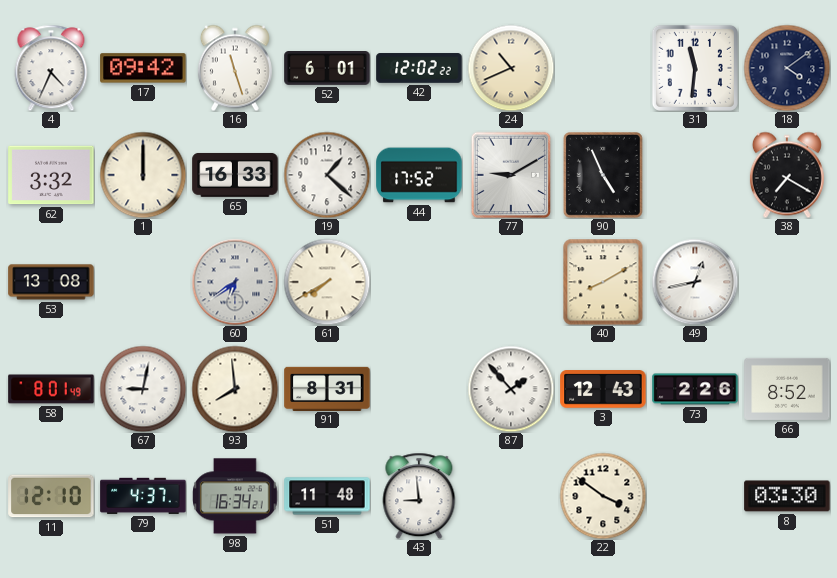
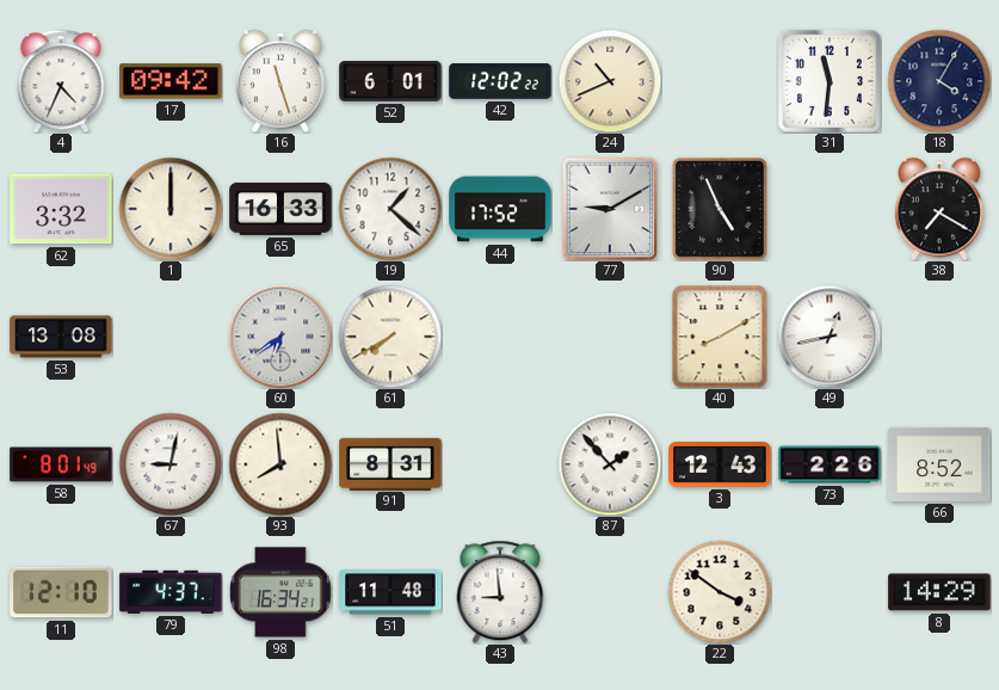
18: 4:09 -> 4:05
8: 03:30 -> 14:29
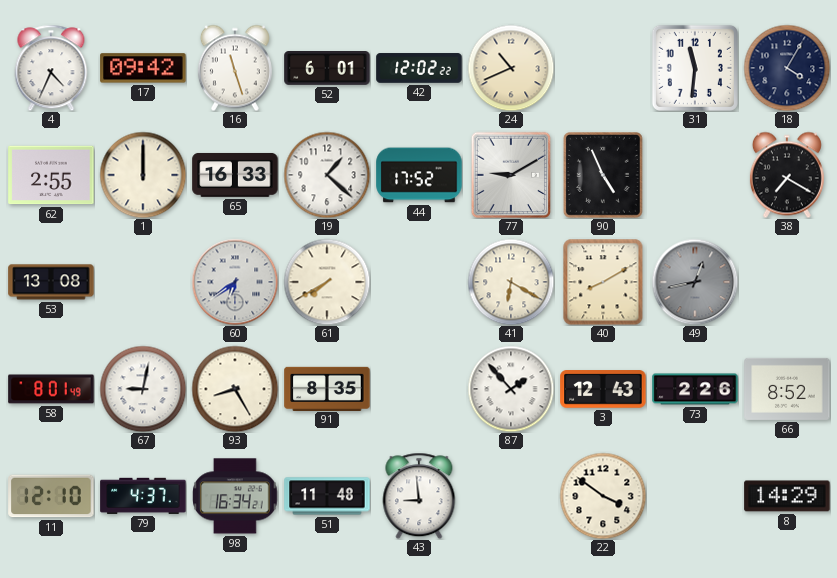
62: 3:32 -> 2:55
41: none -> 6:20
49 dial: white -> grey
93: 7:59 -> 8:25
91: 8:31 -> 8:35
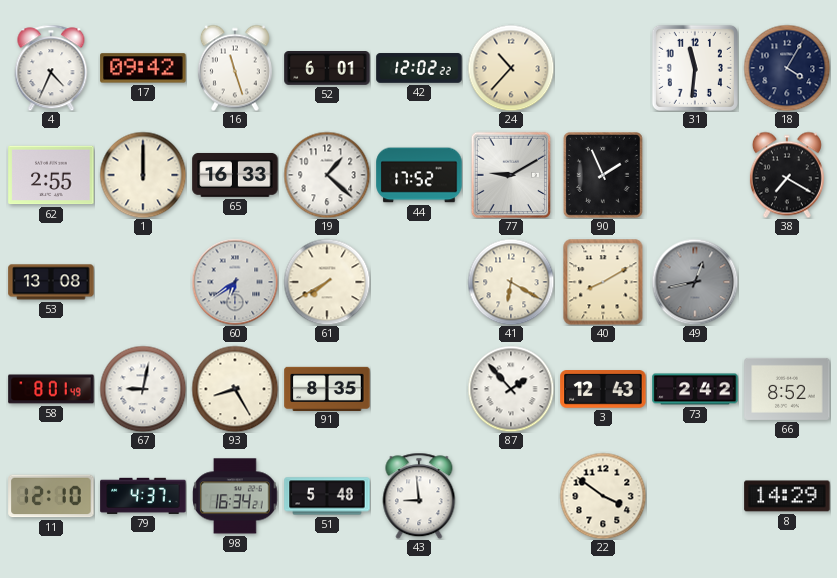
24: 10:41 -> 10:37
90: 4:56 -> 1:56
73: 2:26 -> 2:42
51: 11:48 -> 5:48
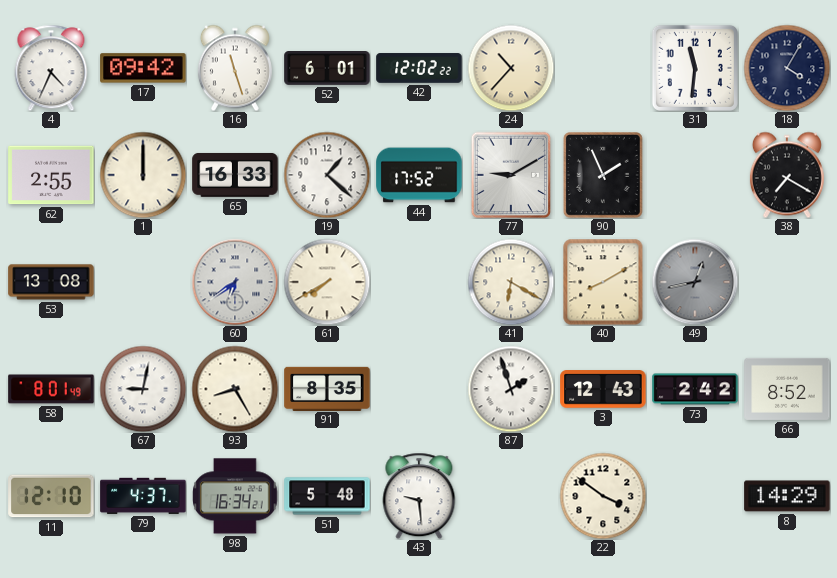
87: 1:53 -> 1:57
43: 8:59 -> 9:29
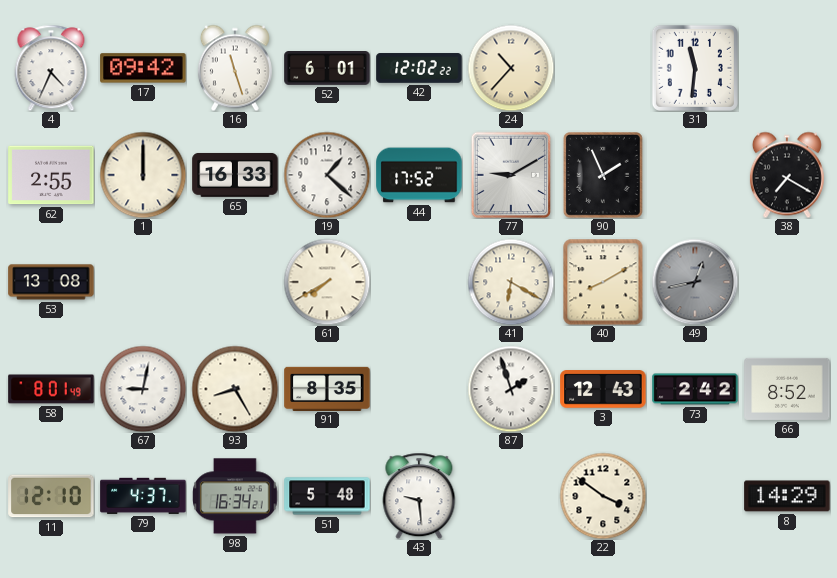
18: 4:05 -> none
60: 6:39 -> none
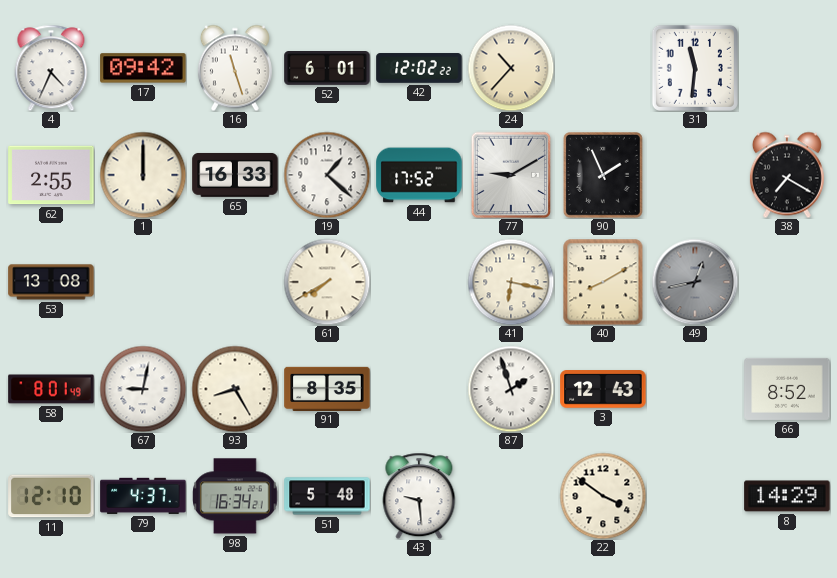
41: 6:20 -> 6:17
73: 2:42 -> none
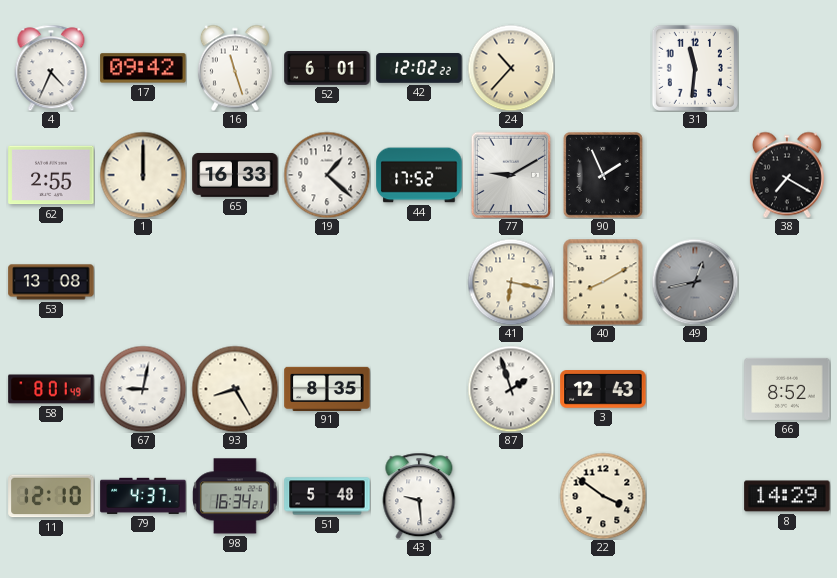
61: 7:40 -> none
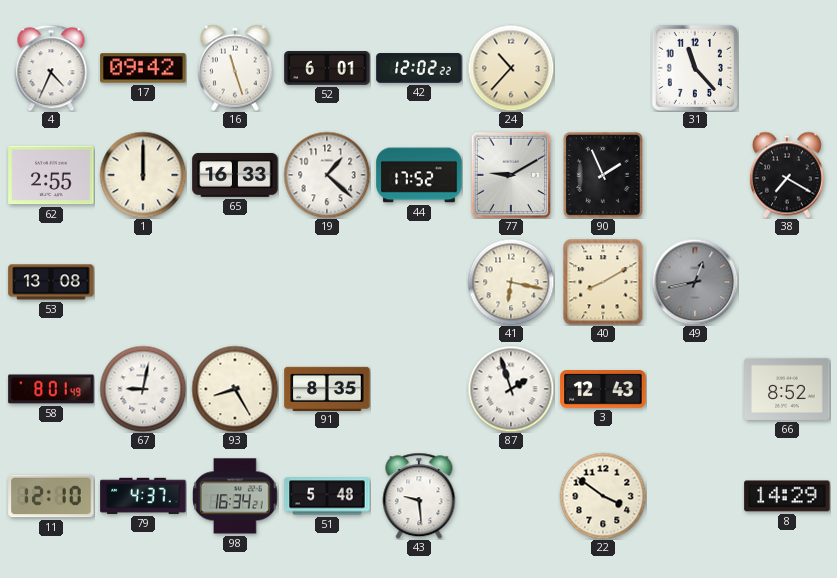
31: 11:31 -> 11:23
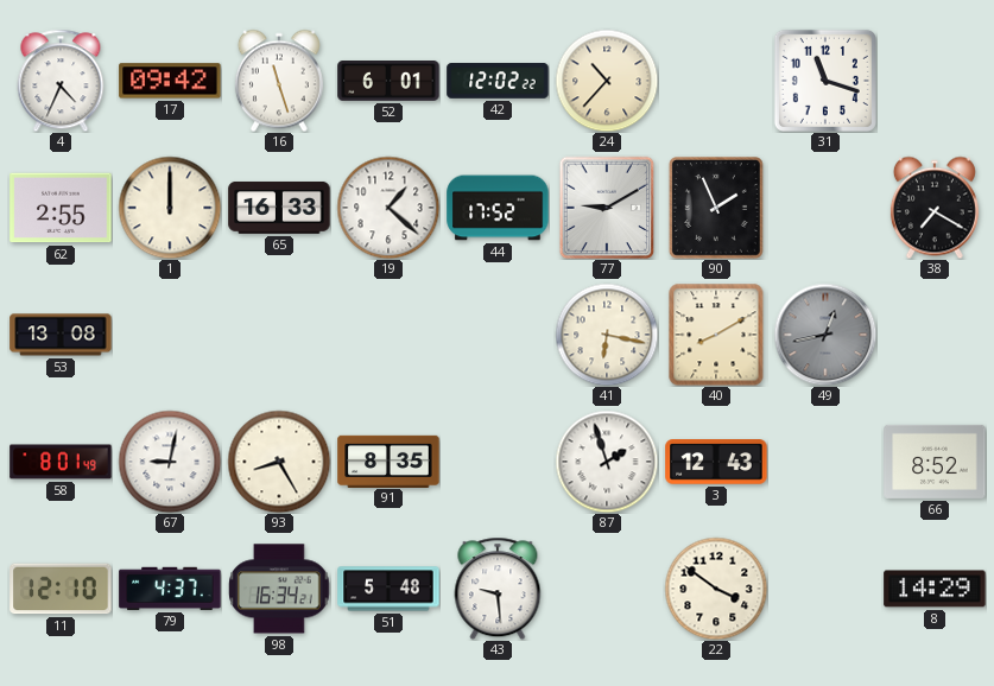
31: 11:23 -> 11:18
